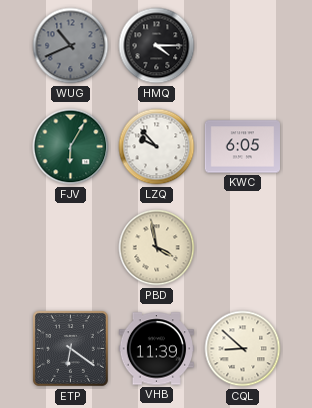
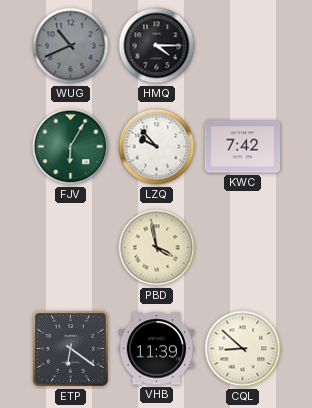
KWC: 6:05 -> 7:42
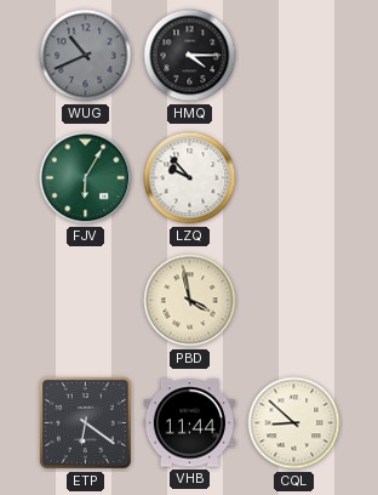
KWC: 7:42 -> none
VHB: 11:39 -> 11:44
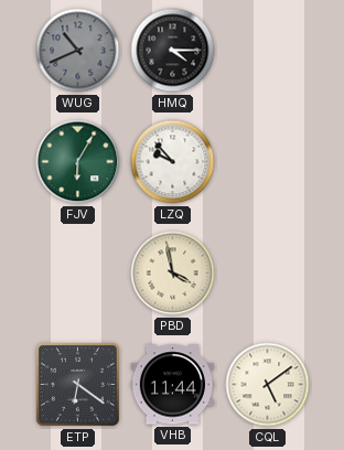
CQL: 8:52 -> 5:09
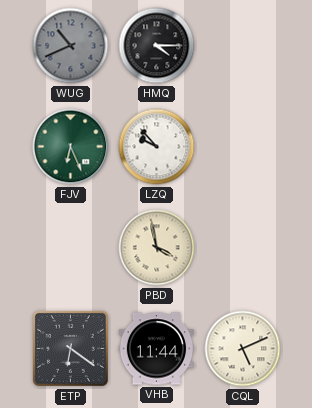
FJV: 6:05 -> 6:26
CQL: 5:09 -> 5:11
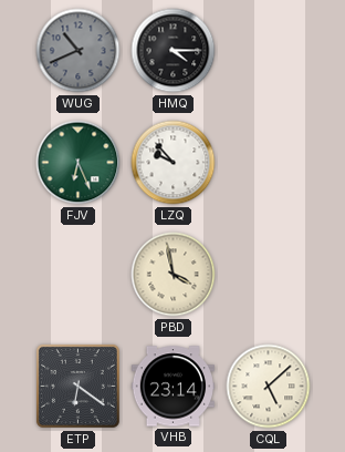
VHB: 11:44 -> 23:14
CQL: 5:11 -> 5:08
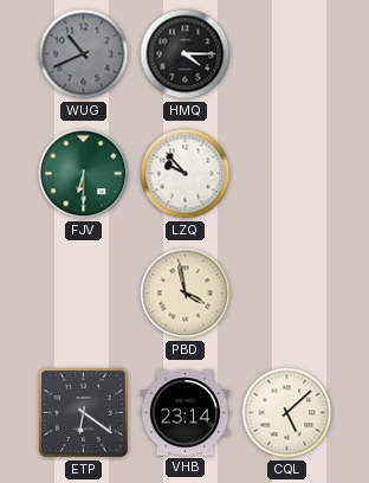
FJV: 6:26 -> 6:30
